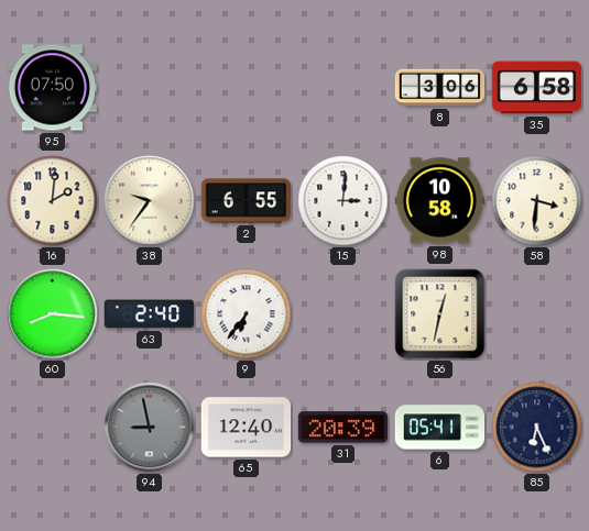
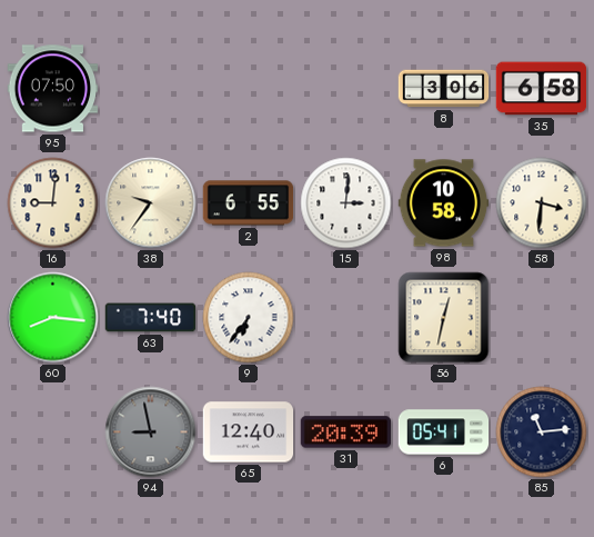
16: 2:01 -> 9:01
63: 2:40 -> 7:40
85: 6:26 -> 11:14
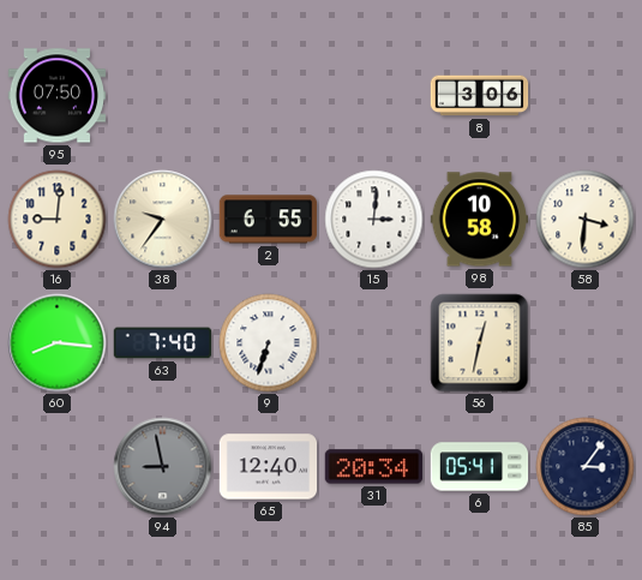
35: 6:58 -> none
9: 6:36 -> 6:33
31: 20:39 -> 20:34
85: 11:14 -> 3:06
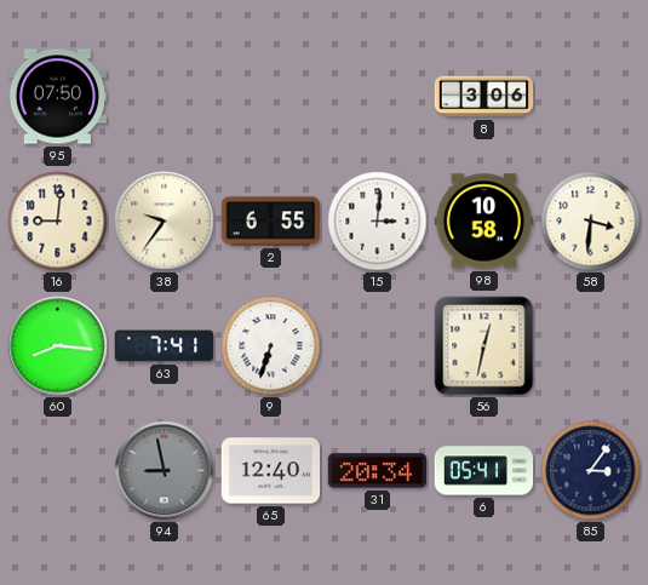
63: 7:40 -> 7:41
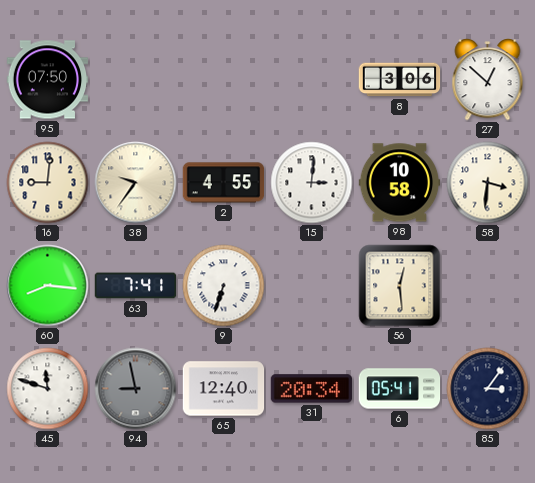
27: none -> 12:52
2: 6:55 -> 4:55
56: 12:32 -> 12:29
45: none -> 11:48
